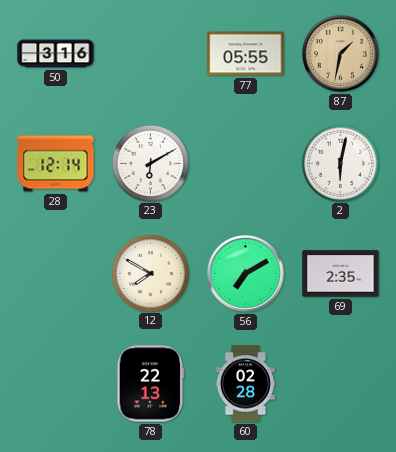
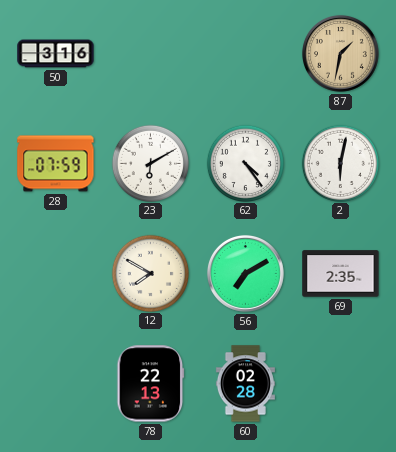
77: 05:55 -> none
28: 12:14 -> 07:59
62: none -> 4:24
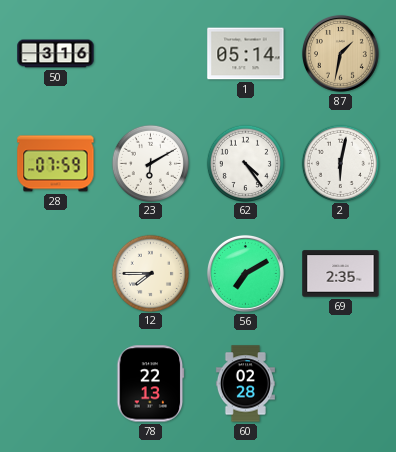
1: none -> 05:14
12: 7:50 -> 7:45
